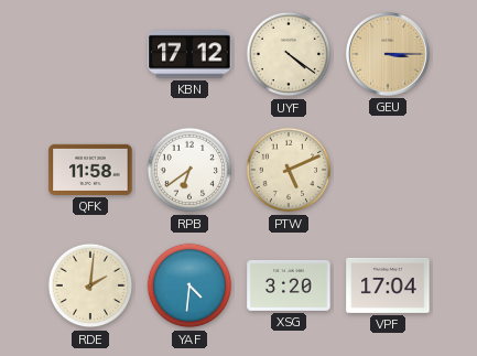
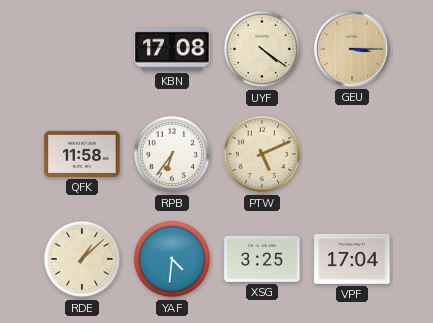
KBN: 17:12 -> 17:08
RPB: 6:39 -> 6:36
RDE: 2:01 -> 1:08
XSG: 3:20 -> 3:25
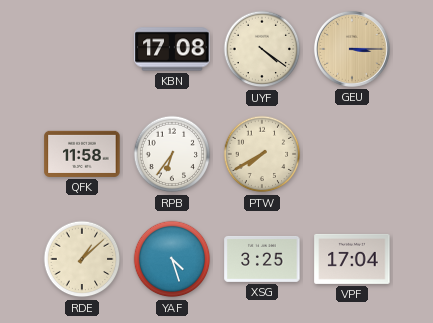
PTW: 5:11 -> 7:40
YAF: 4:31 -> 4:27
